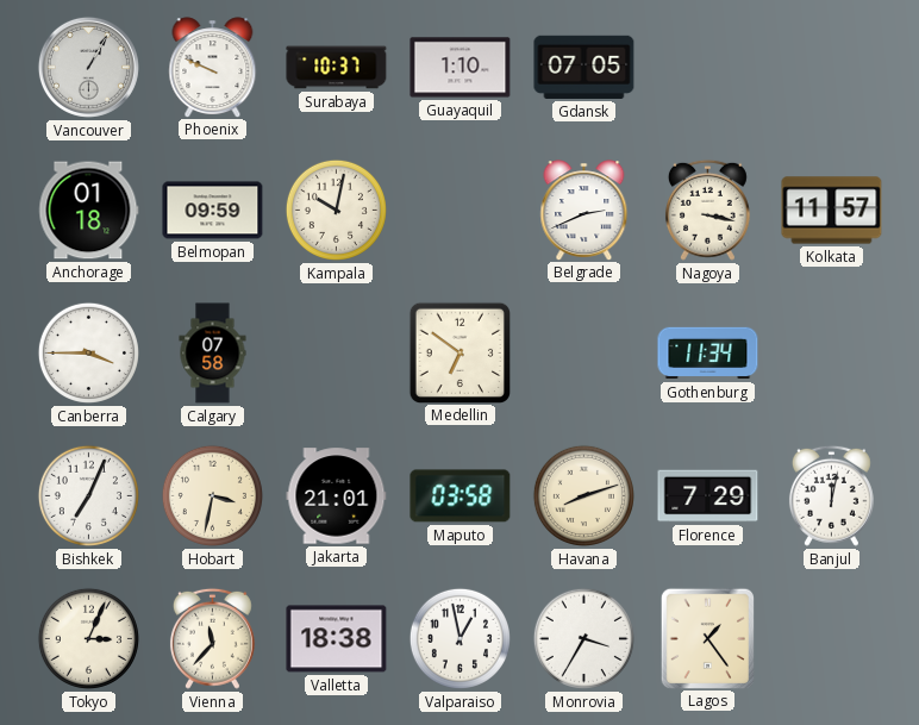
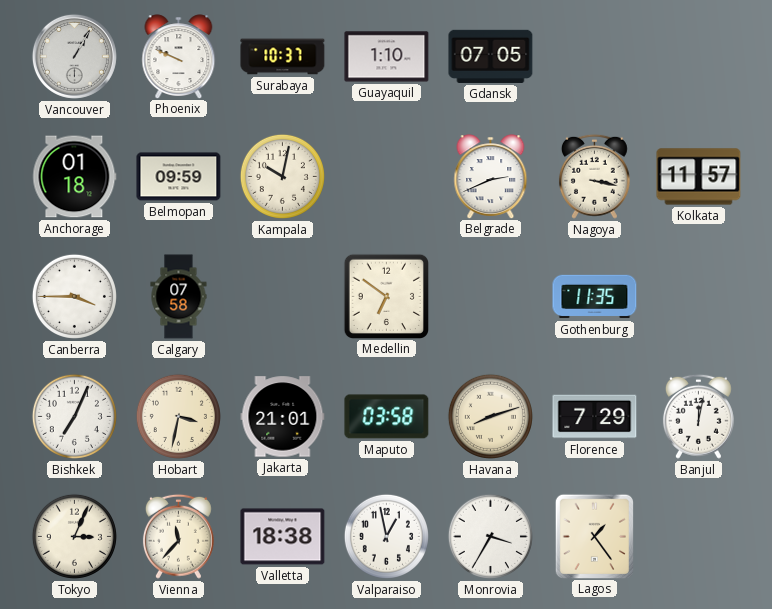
Gothenburg: 11:34 -> 11:35
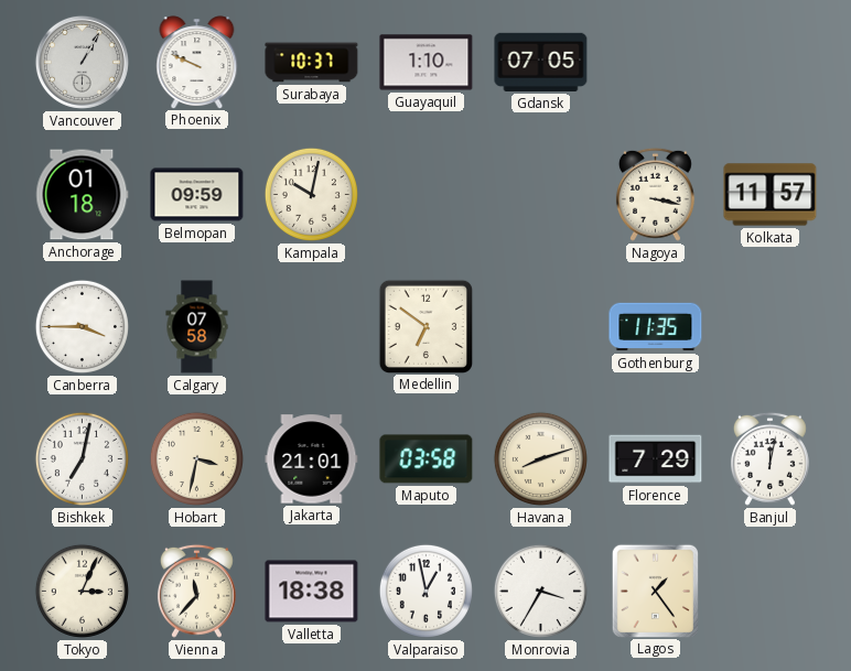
Belgrade: 2:41 -> none
Bishkek: 7:04 -> 7:02
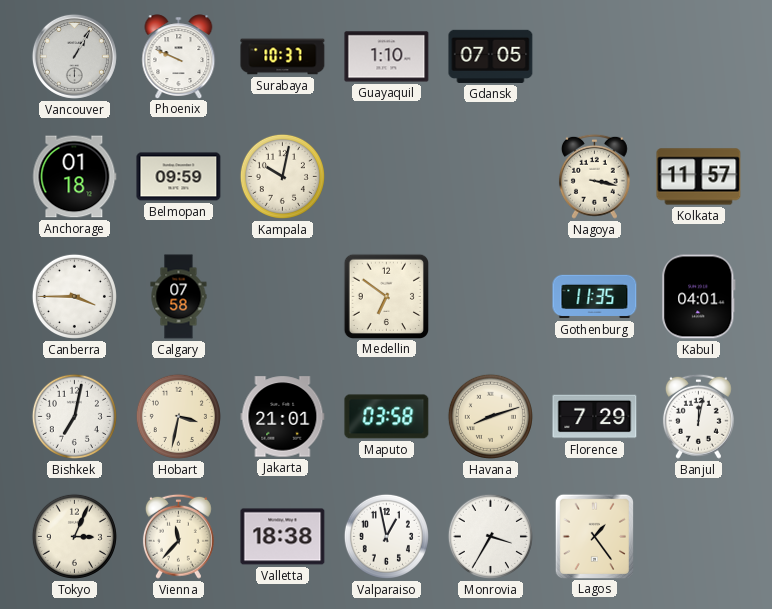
Kabul: none -> 04:01
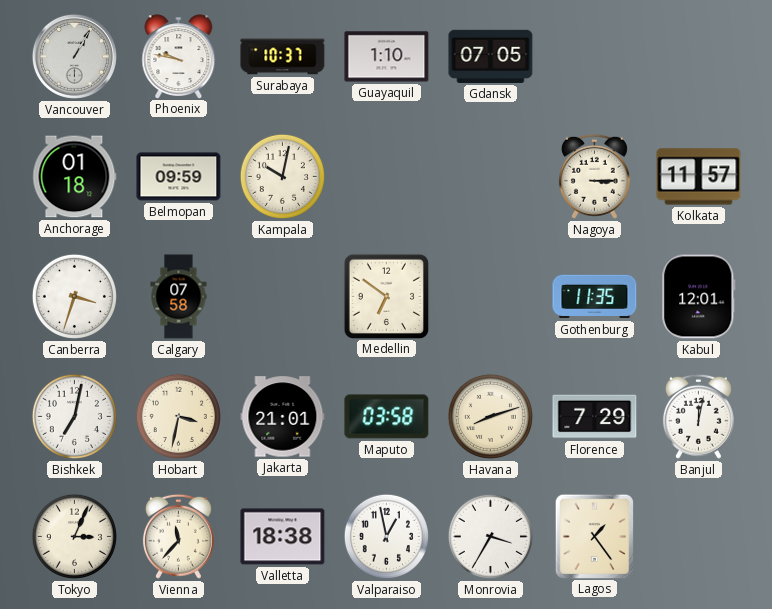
Phoenix: 9:49 -> 9:47
Nagoya: 3:17 -> 3:15
Canberra: 3:45 -> 3:33
Kabul: 04:01 -> 12:01
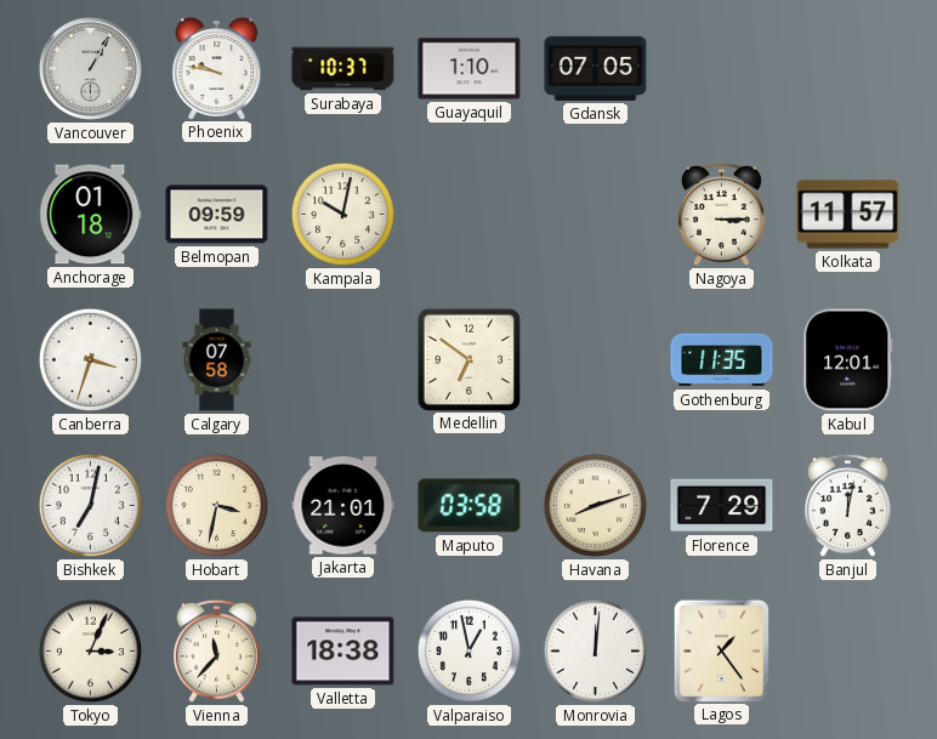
Monrovia: 3:35 -> 12:01
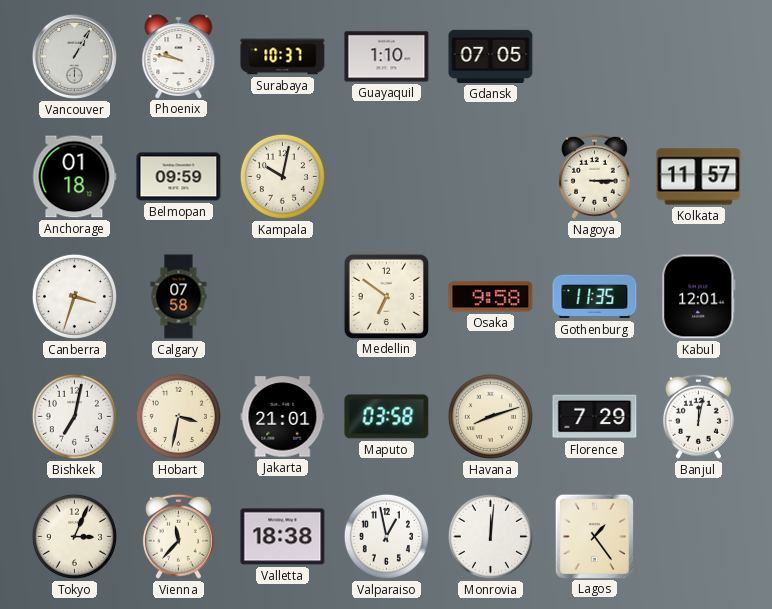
Osaka: none -> 9:58
